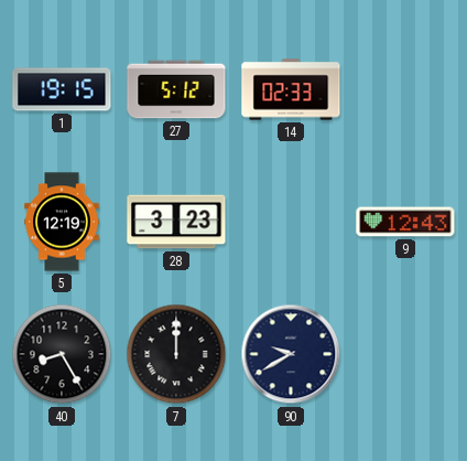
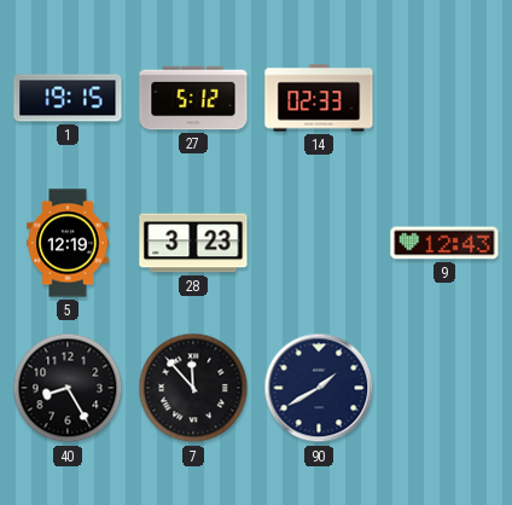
7: 12:00 -> 11:53
90: 9:40 -> 1:40
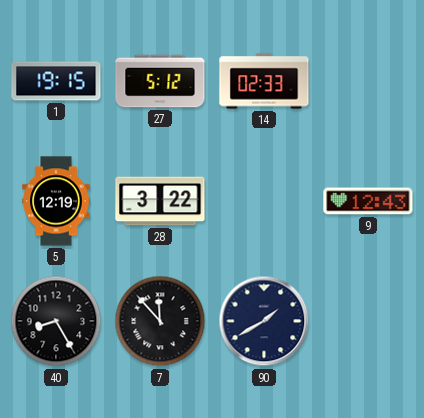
28: 3:23 -> 3:22
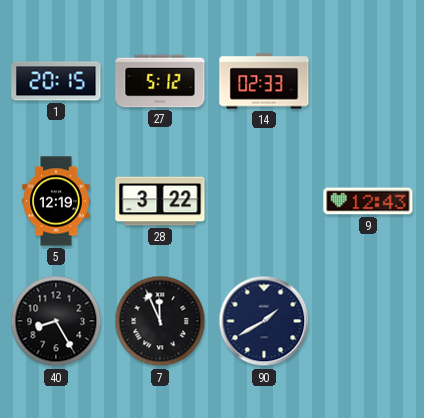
1: 19:15 -> 20:15
7: 11:53 -> 11:56
